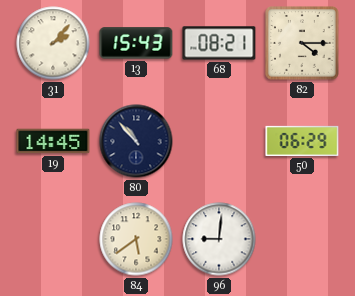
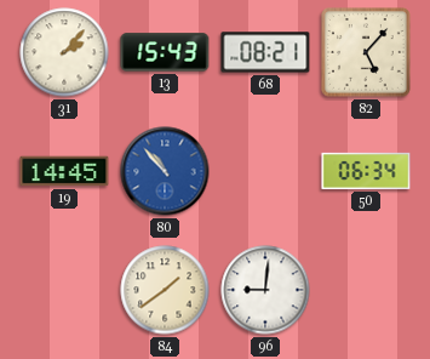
82: 4:15 -> 5:07
80 dial: navy -> blue
50: 06:29 -> 06:34
84: 5:39 -> 1:39
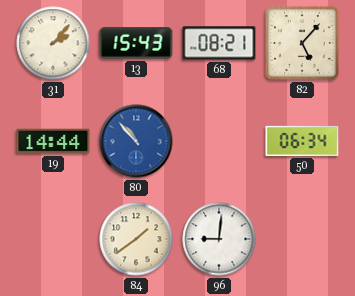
19: 14:45 -> 14:44
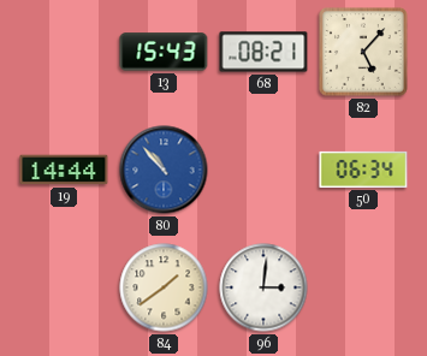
31: 2:07 -> none
96: 9:01 -> 3:01
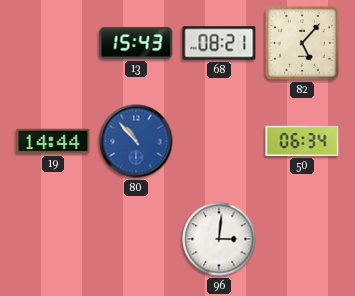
84: 1:39 -> none
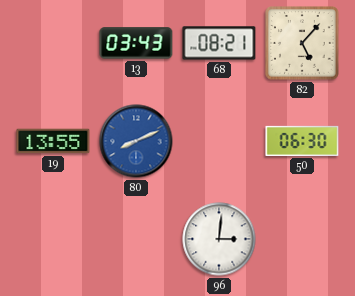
13: 15:43 -> 03:43
19: 14:44 -> 13:55
80: 10:53 -> 8:11
50: 06:34 -> 06:30
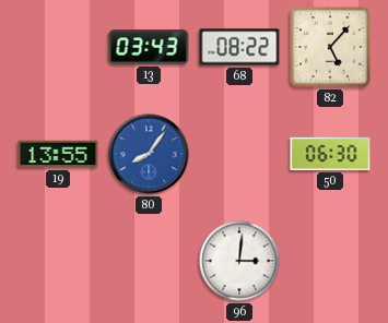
68: 08:21 -> 08:22
80: 8:11 -> 8:06
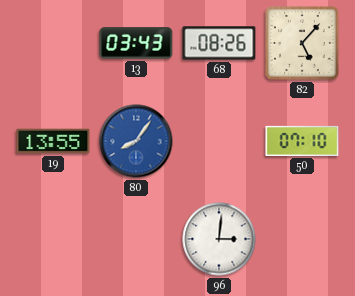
68: 08:22 -> 08:26
50: 06:30 -> 07:10
